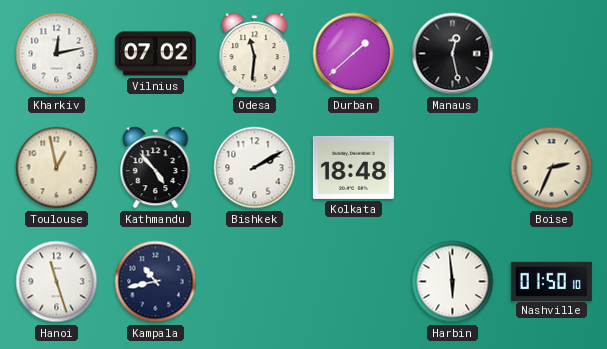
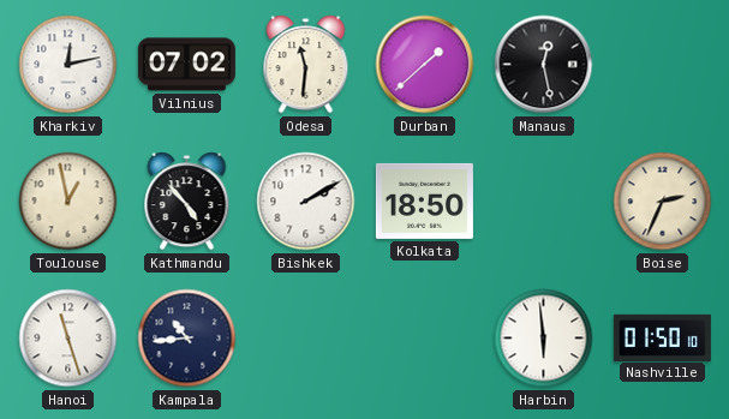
Kolkata: 18:48 -> 18:50
Kampala: 10:43 -> 10:44
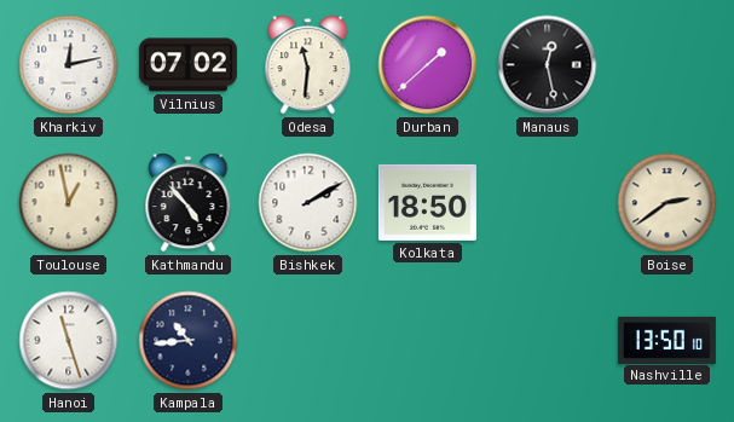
Boise: 2:34 -> 2:39
Harbin: 5:59 -> none
Nashville: 01:50 -> 13:50
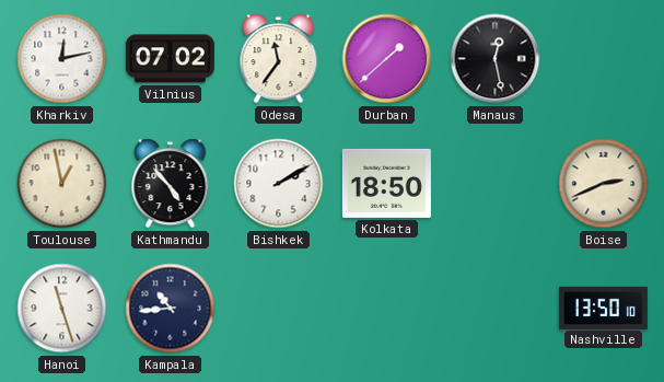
Odesa: 11:31 -> 11:36
Boise: 2:39 -> 2:41
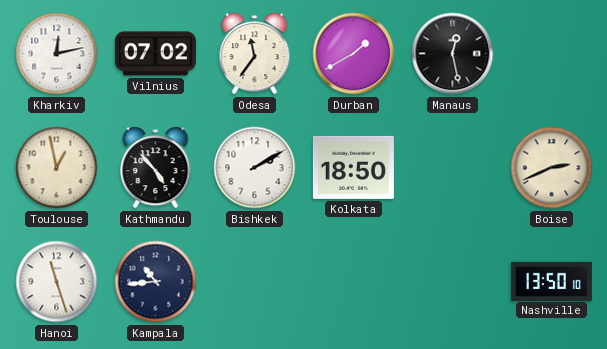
Durban: 1:38 -> 1:40
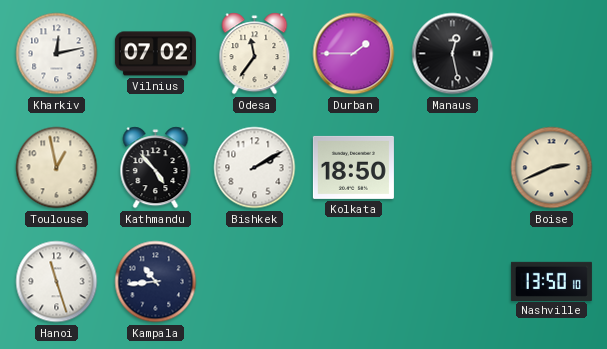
Durban: 1:40 -> 1:45
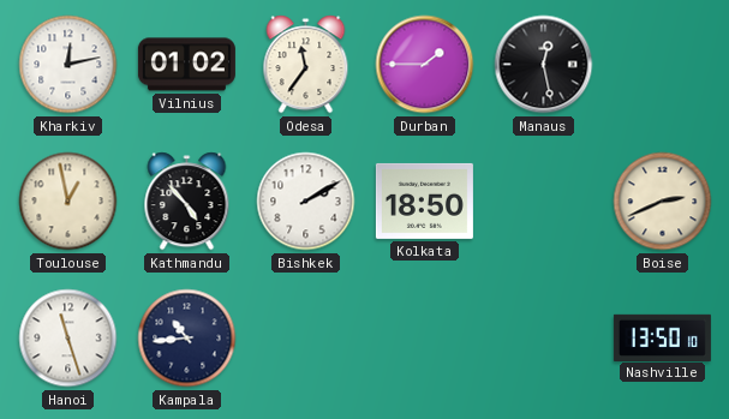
Vilnius: 07:02 -> 01:02
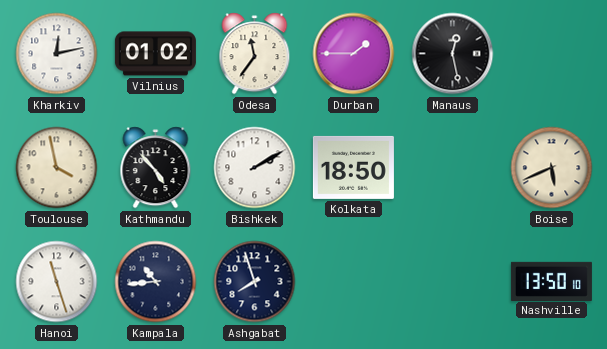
Toulouse: 12:58 -> 3:58
Boise: 2:41 -> 5:41
Ashgabat: none -> 7:57
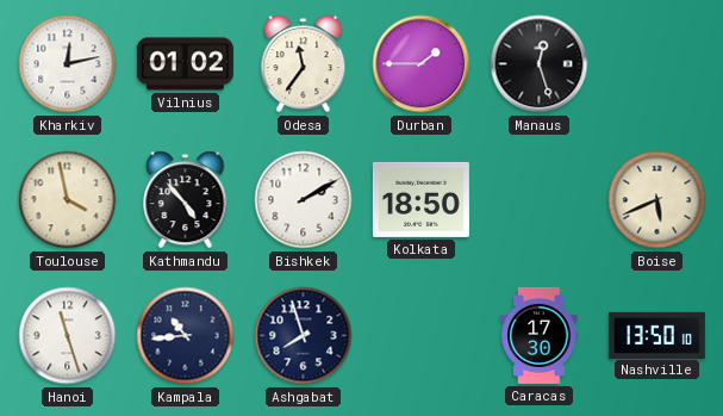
Manaus: 12:28 -> 12:27
Caracas: none -> 17:30
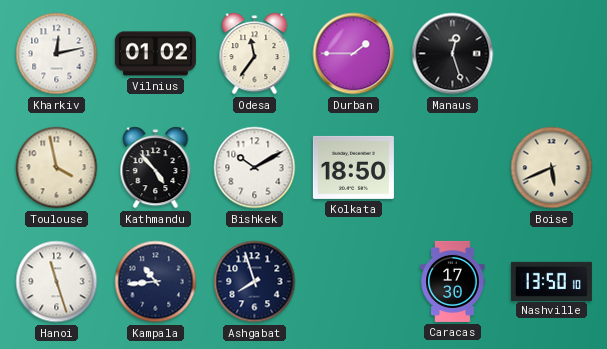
Bishkek: 2:10 -> 10:10
